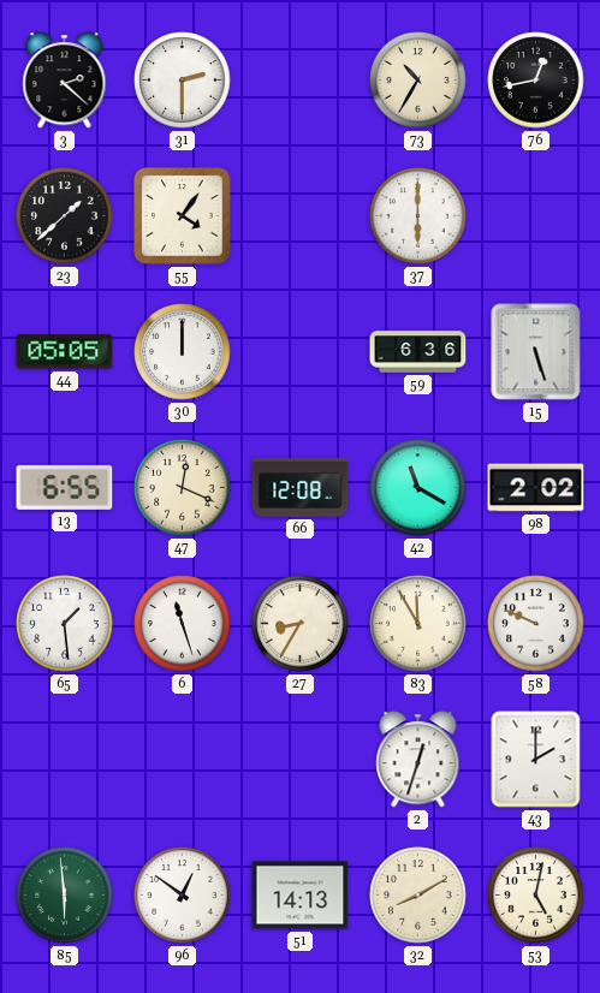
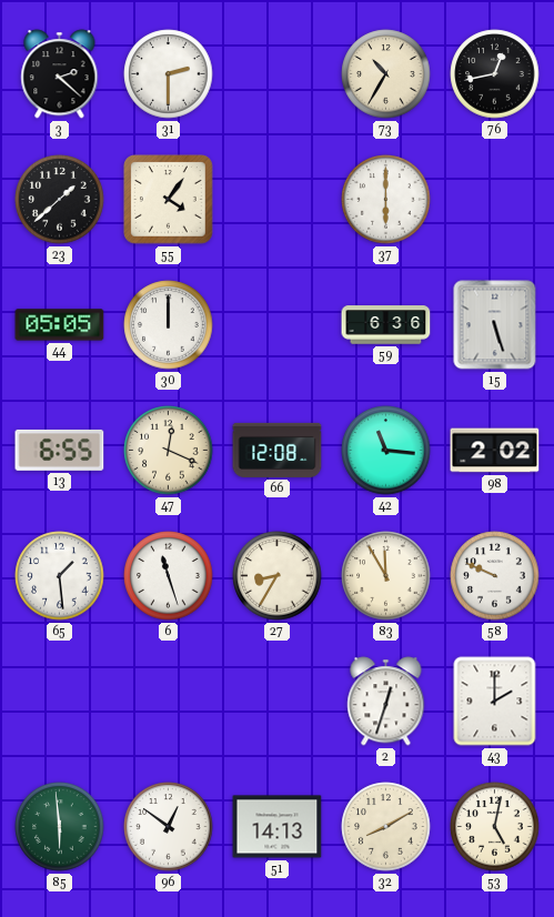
42: 11:20 -> 11:16
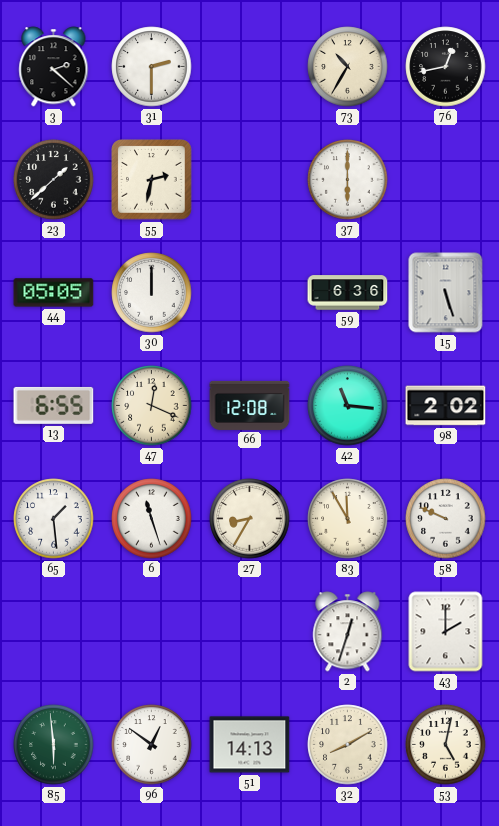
55: 4:06 -> 2:32
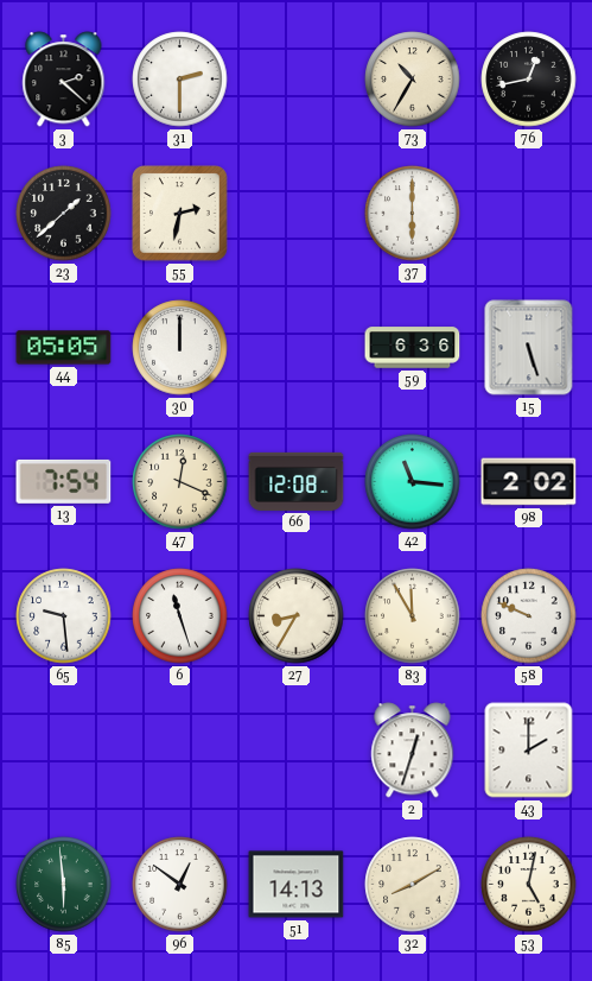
13: 6:55 -> 7:54
65: 1:29 -> 9:29
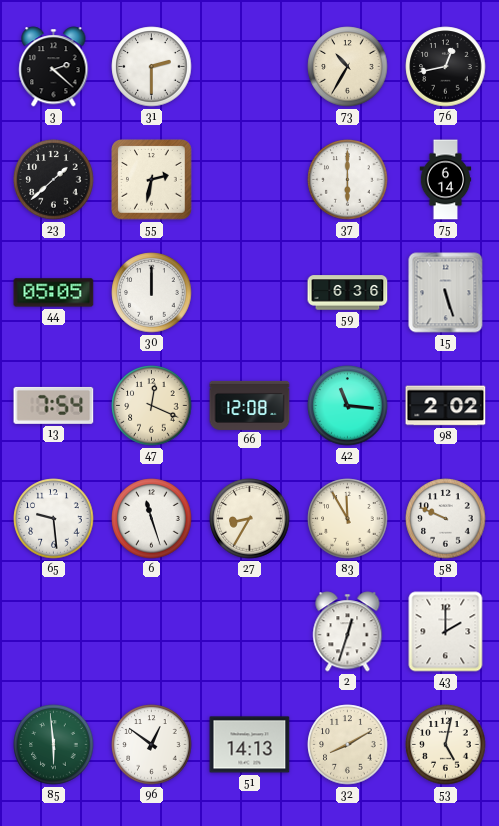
75: none -> 6:14
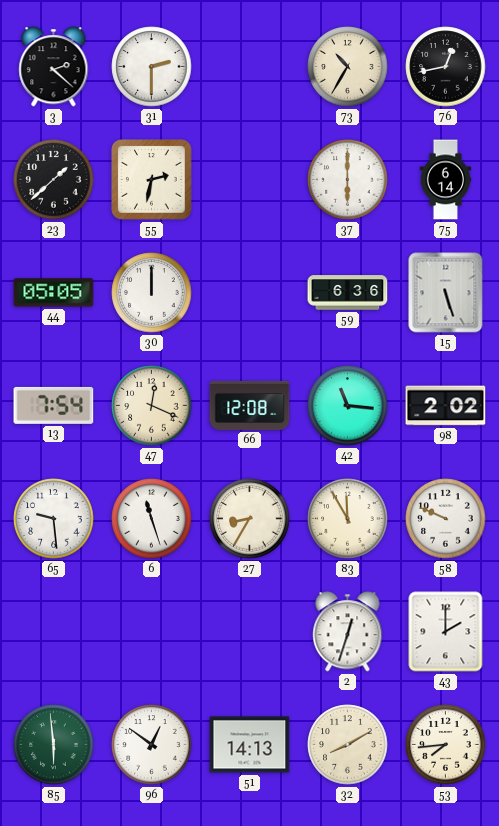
53: 5:02 -> 7:44
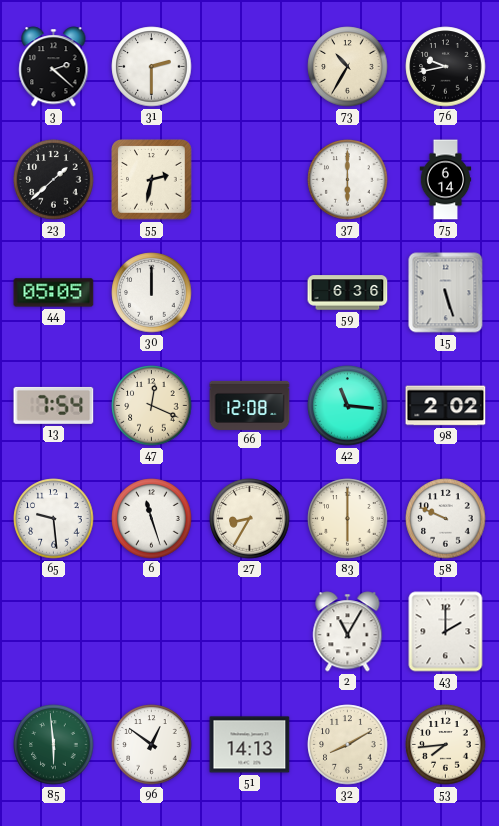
76: 12:43 -> 9:43
83: 11:55 -> 6:00
2: 12:33 -> 11:05
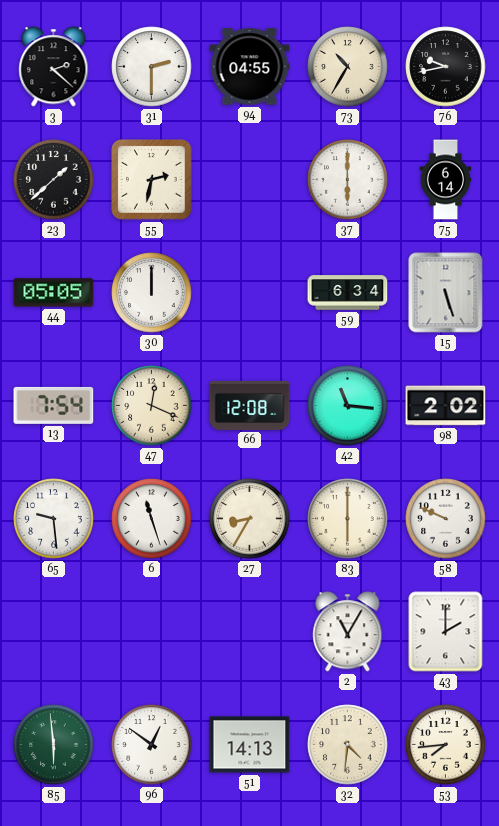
94: none -> 04:55
59: 6:36 -> 6:34
32: 8:10 -> 4:31
